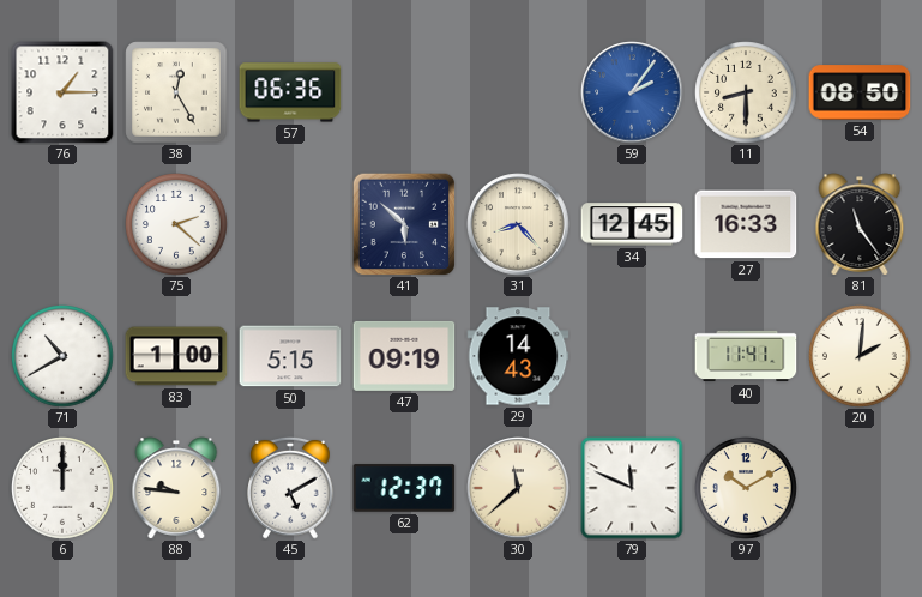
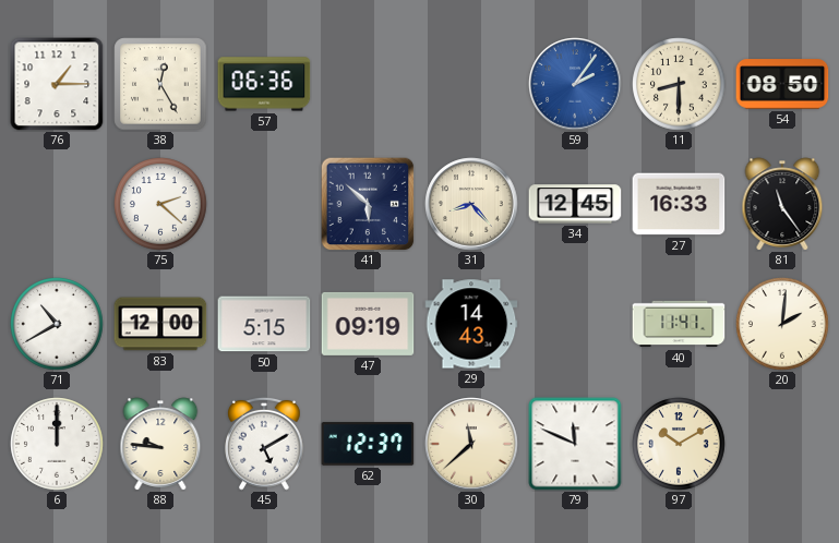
83: 1:00 -> 12:00
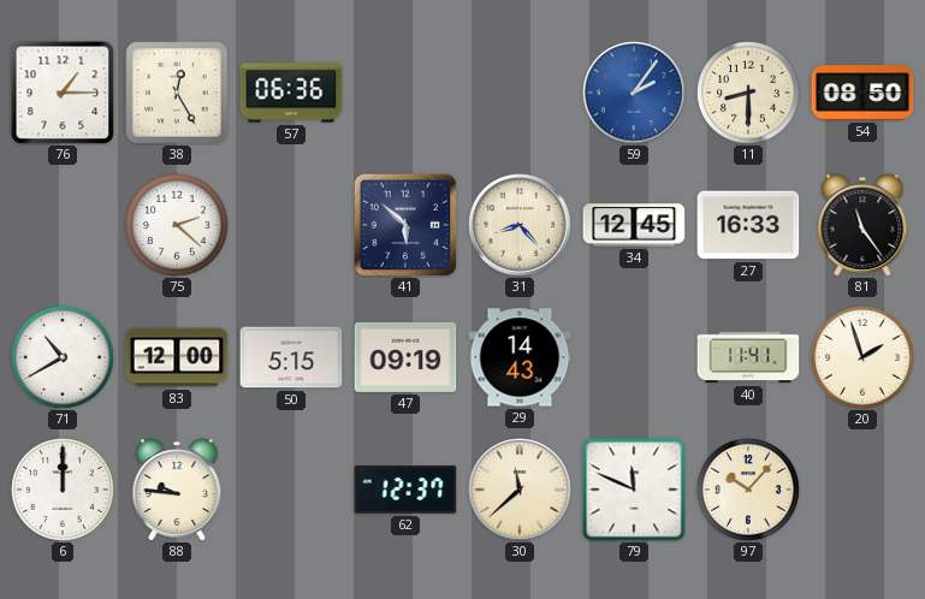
20: 2:01 -> 1:57
45: 5:10 -> none
97: 10:10 -> 10:07
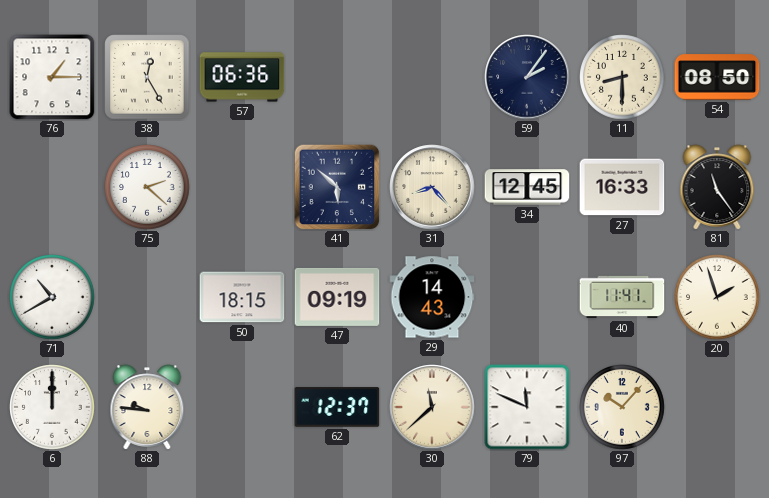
59 dial: blue -> navy
83: 12:00 -> none
50: 5:15 -> 18:15
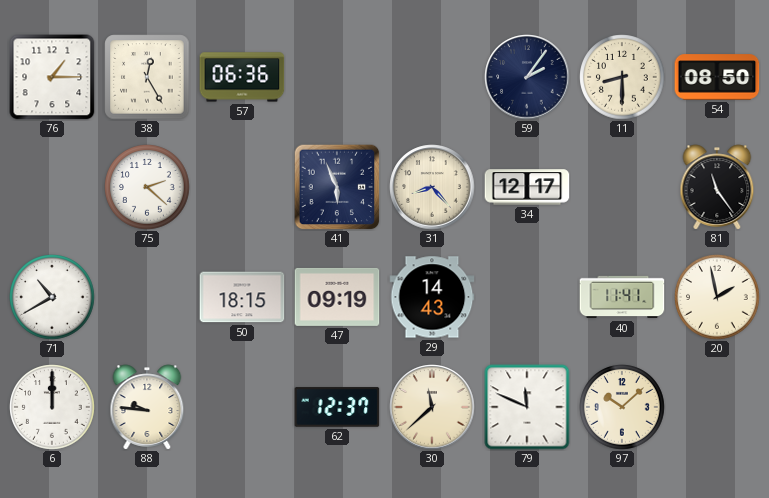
41: 5:52 -> 5:56
34: 12:45 -> 12:17
27: 16:33 -> none
20: 1:57 -> 1:58
97: 10:07 -> 10:08
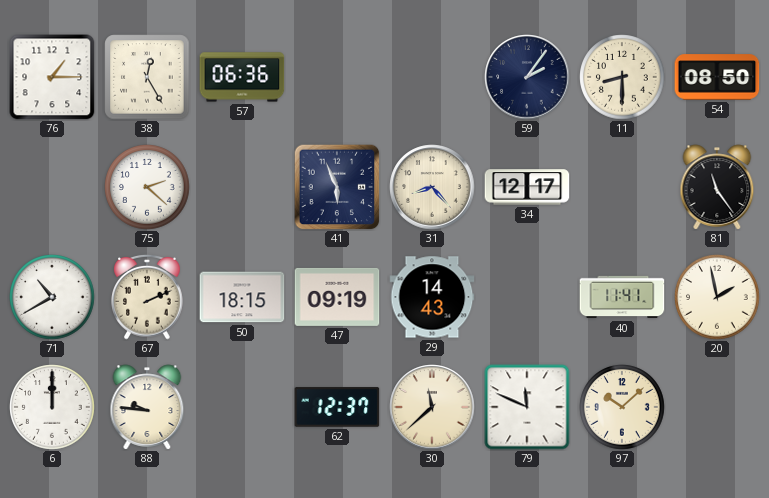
67: none -> 2:11
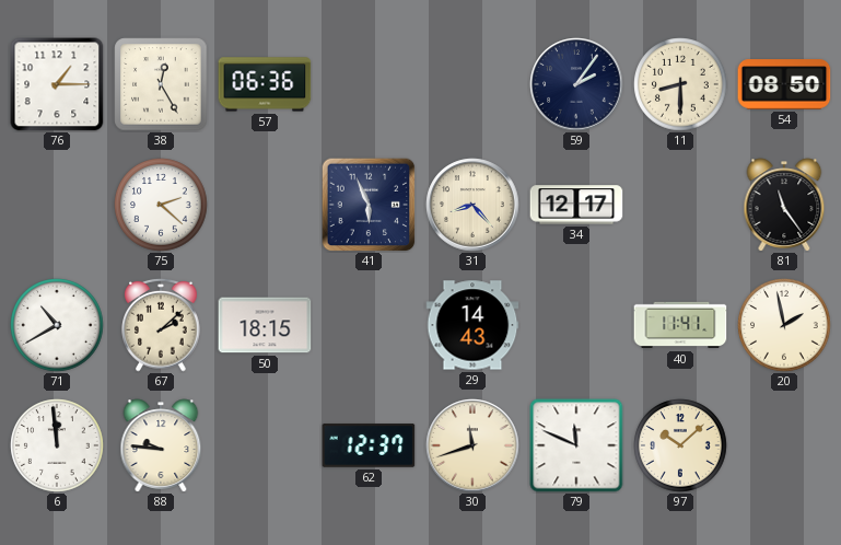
67: 2:11 -> 2:08
47: 09:19 -> none
6: 12:00 -> 11:59
30: 11:38 -> 11:42
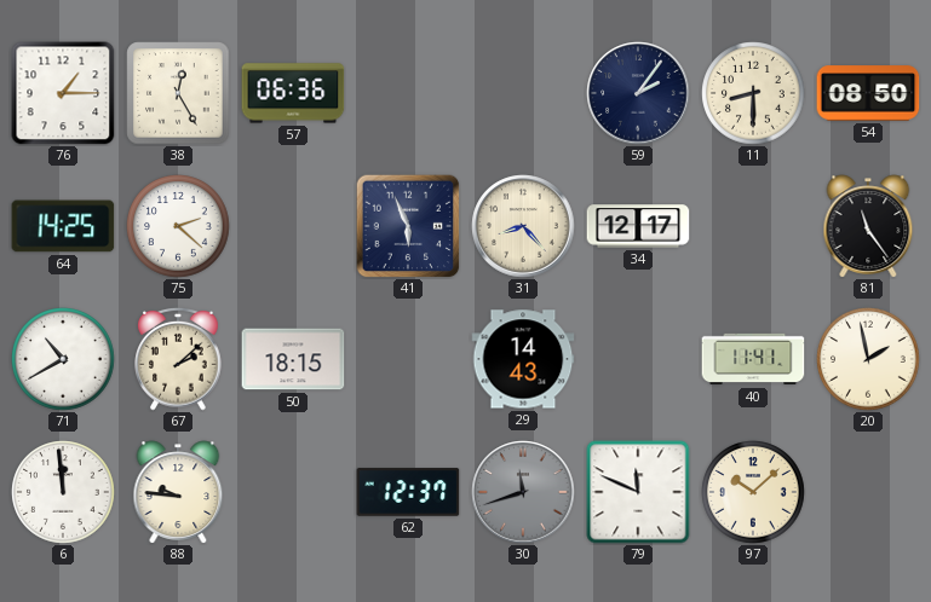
64: none -> 14:25
30 dial: cream -> grey
